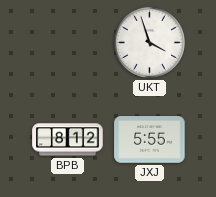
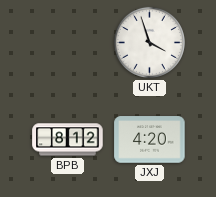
JXJ: 5:55 -> 4:20
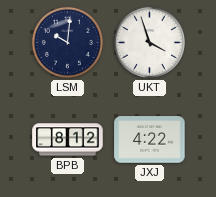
LSM: none -> 10:01
JXJ: 4:20 -> 4:22
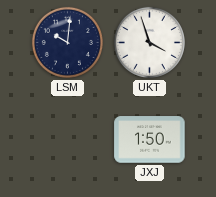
BPB: 8:12 -> none
JXJ: 4:22 -> 1:50
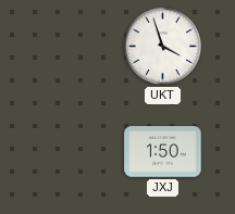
LSM: 10:01 -> none
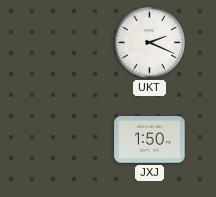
UKT: 3:57 -> 2:19
